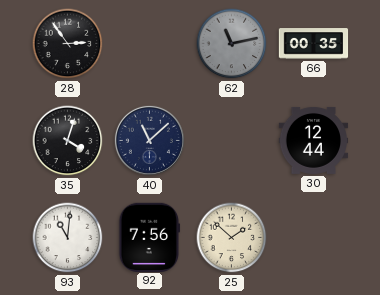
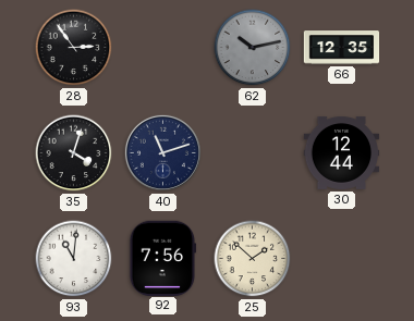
62: 11:13 -> 10:13
66: 00:35 -> 12:35
40: 11:08 -> 11:12
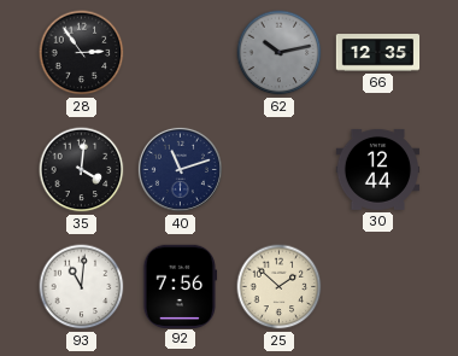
35: 4:03 -> 4:01
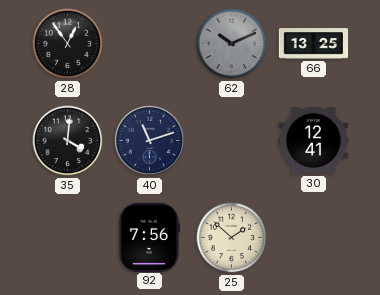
28: 2:54 -> 12:54
62: 10:13 -> 10:11
66: 12:35 -> 13:25
30: 12:44 -> 12:41
93: 11:01 -> none
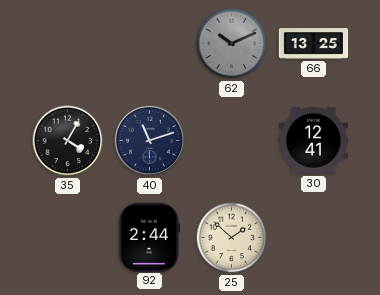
28: 12:54 -> none
35: 4:01 -> 4:05
92: 7:56 -> 2:44
